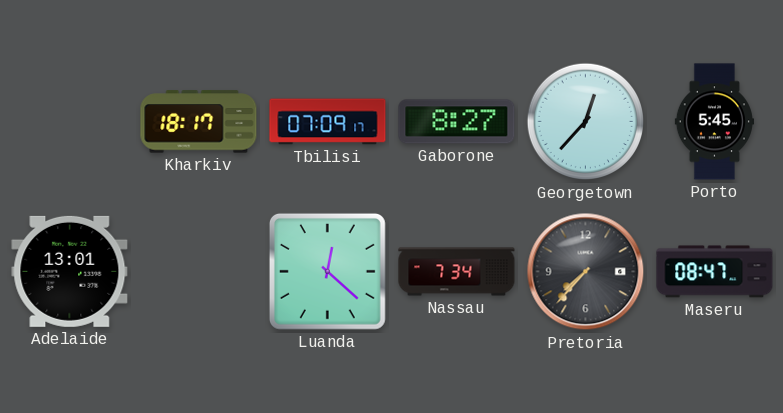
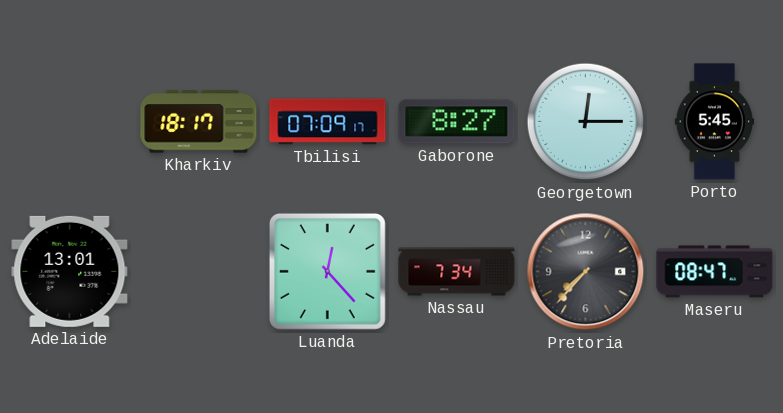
Georgetown: 12:37 -> 12:15
Luanda: 12:22 -> 12:23
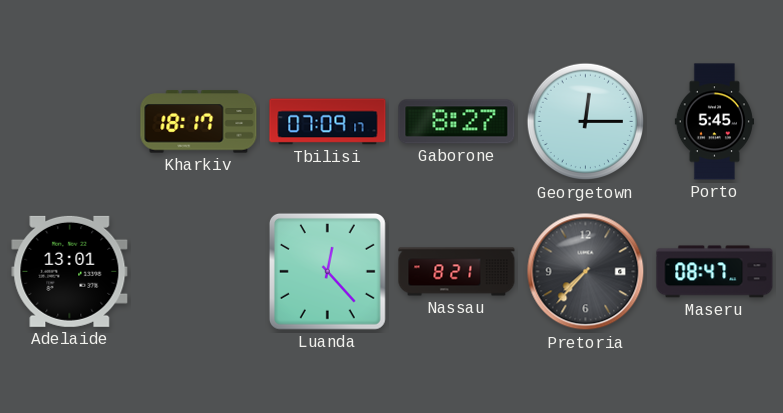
Nassau: 7:34 -> 8:21
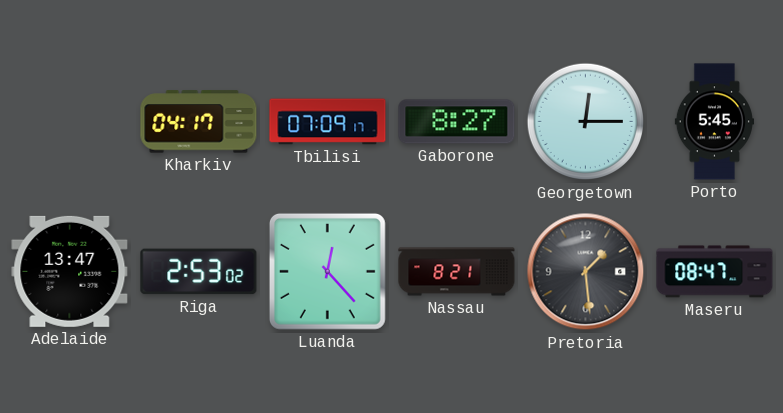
Kharkiv: 18:17 -> 04:17
Adelaide: 13:01 -> 13:47
Riga: none -> 2:53
Pretoria: 7:37 -> 1:29
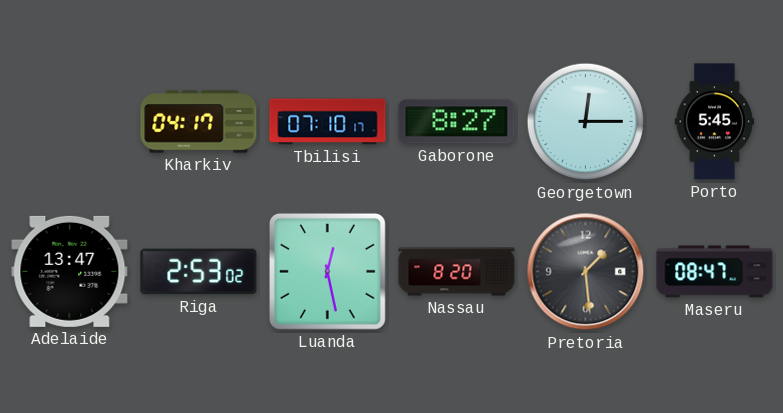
Tbilisi: 07:09 -> 07:10
Luanda: 12:23 -> 12:28
Nassau: 8:21 -> 8:20
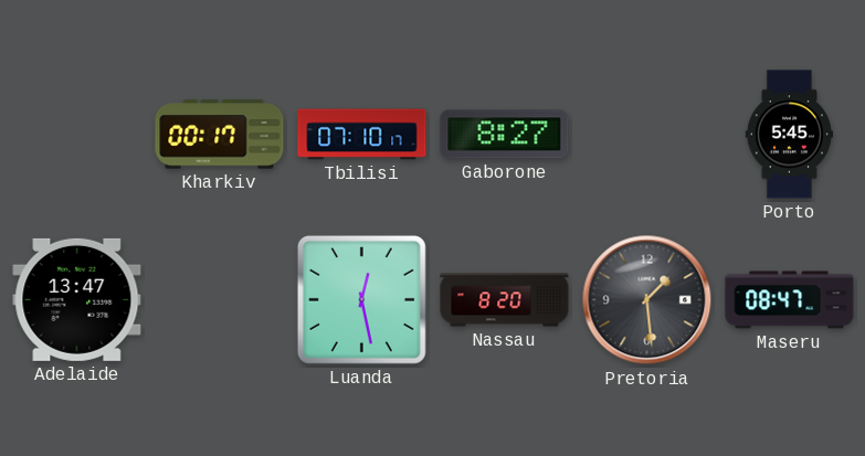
Kharkiv: 04:17 -> 00:17
Georgetown: 12:15 -> none
Riga: 2:53 -> none
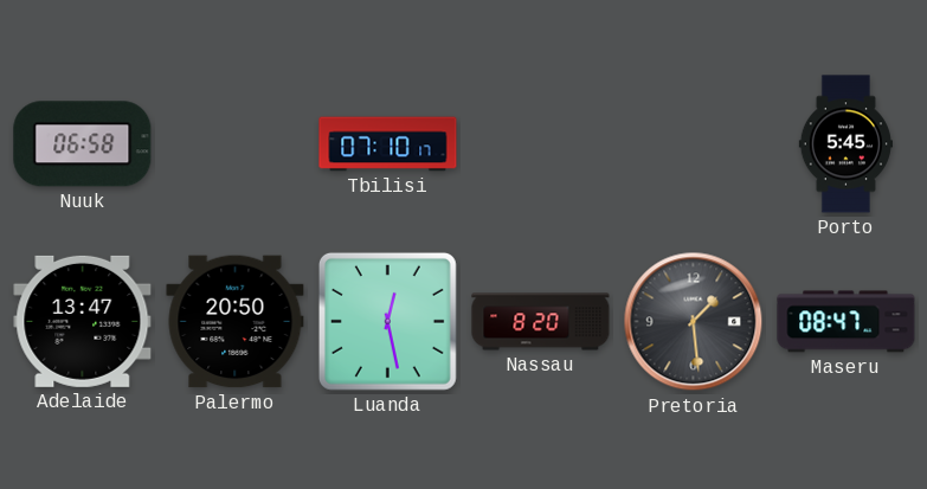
Nuuk: none -> 06:58
Kharkiv: 00:17 -> none
Gaborone: 8:27 -> none
Palermo: none -> 20:50
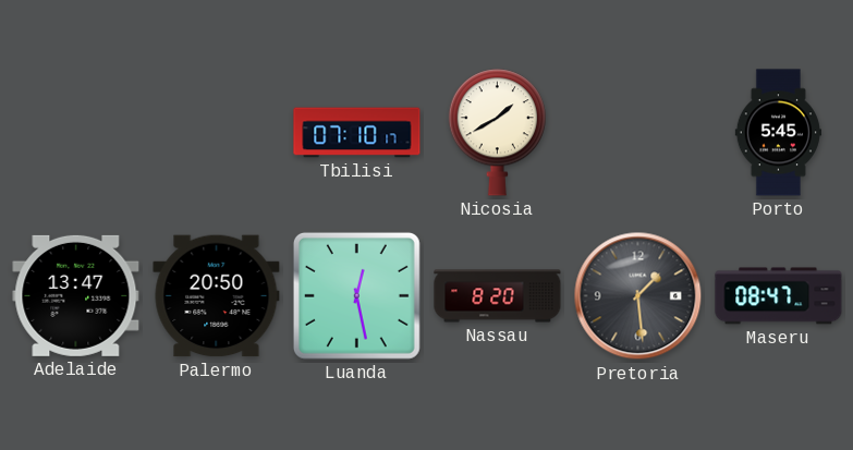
Nuuk: 06:58 -> none
Nicosia: none -> 1:40
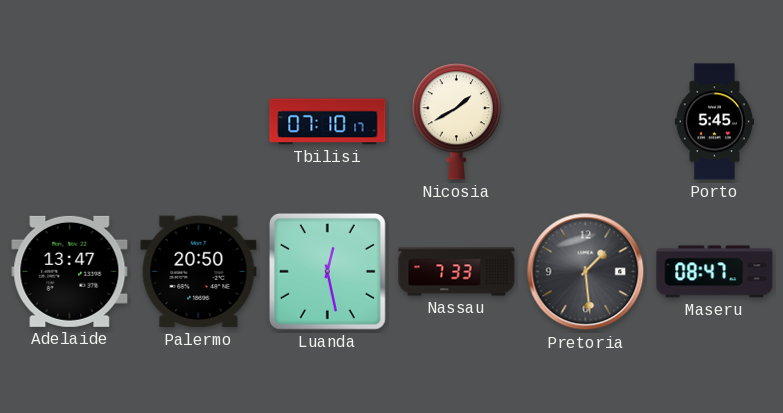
Nassau: 8:20 -> 7:33
